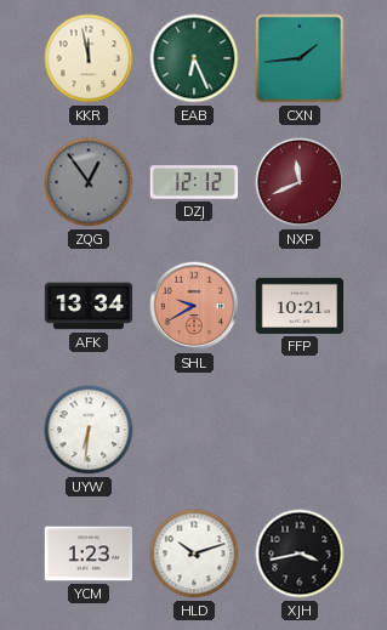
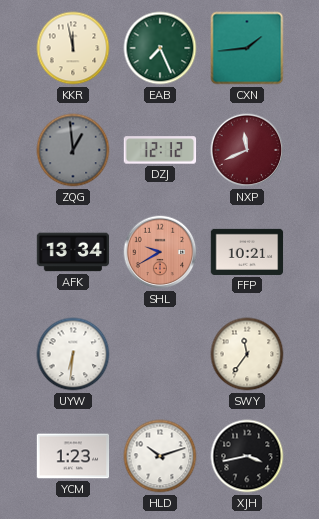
EAB: 6:26 -> 7:26
ZQG: 12:54 -> 12:59
SWY: none -> 11:36
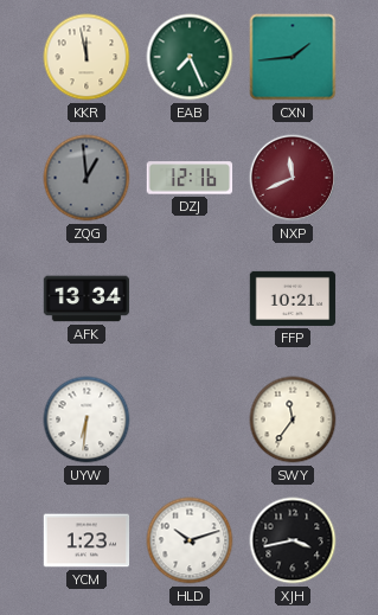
DZJ: 12:12 -> 12:16
SHL: 9:40 -> none
